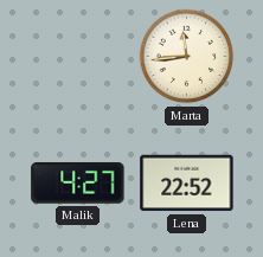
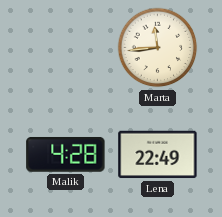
Malik: 4:27 -> 4:28
Lena: 22:52 -> 22:49
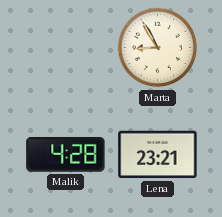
Marta: 11:44 -> 8:55
Lena: 22:49 -> 23:21
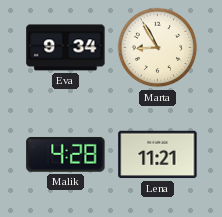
Eva: none -> 9:34
Lena: 23:21 -> 11:21
